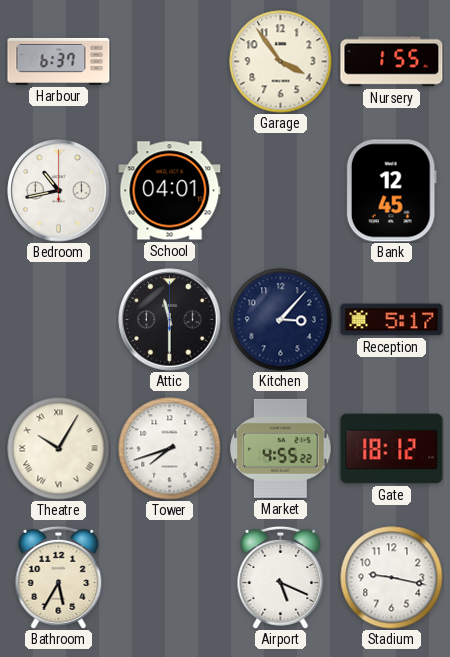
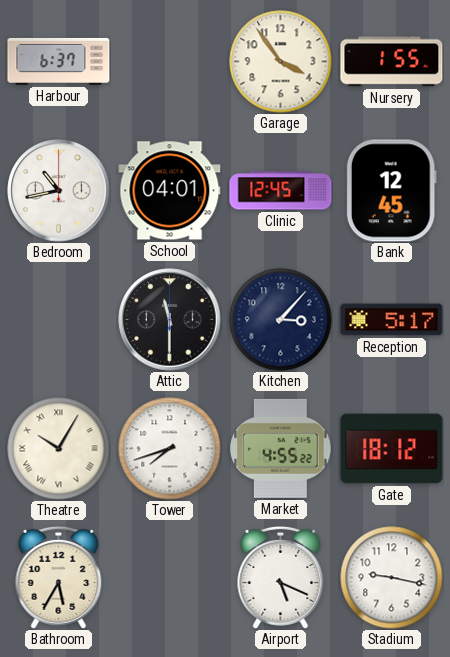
Clinic: none -> 12:45
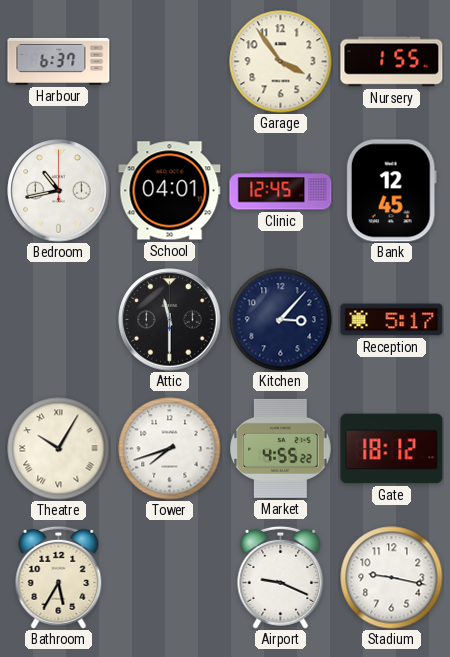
Airport: 5:19 -> 9:19
